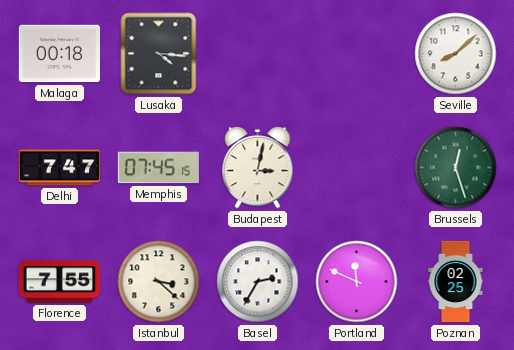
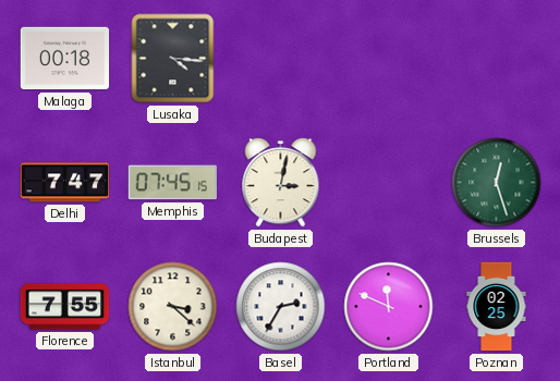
Seville: 8:08 -> none
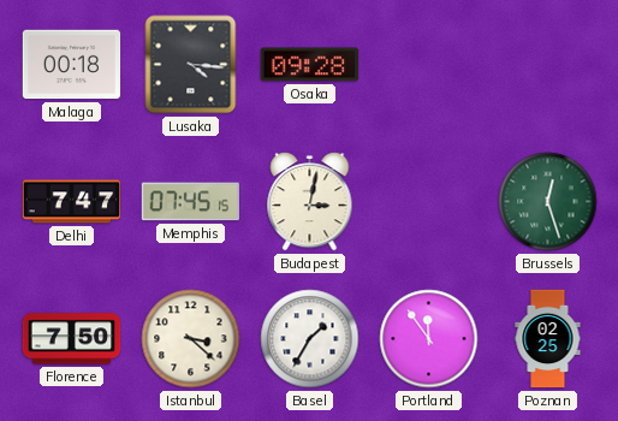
Osaka: none -> 09:28
Florence: 7:55 -> 7:50
Basel: 2:35 -> 1:35
Portland: 11:49 -> 11:54
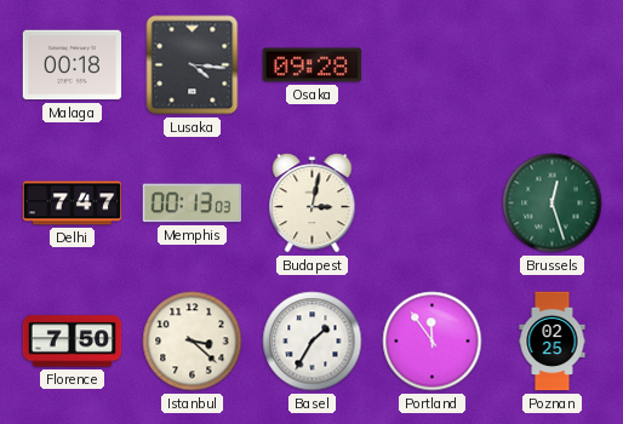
Memphis: 07:45 -> 00:13
